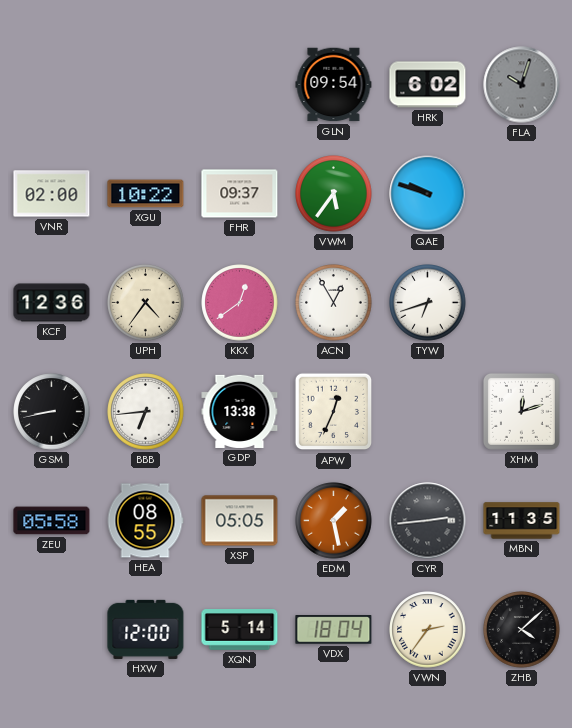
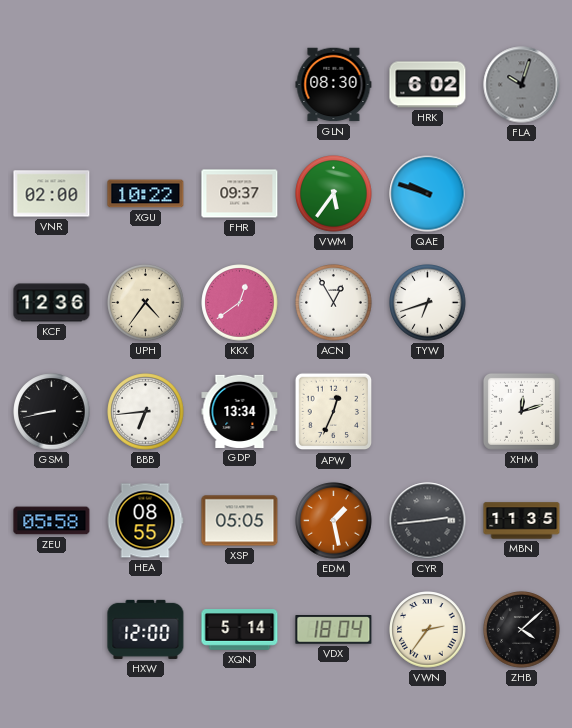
GLN: 09:54 -> 08:30
GDP: 13:38 -> 13:34
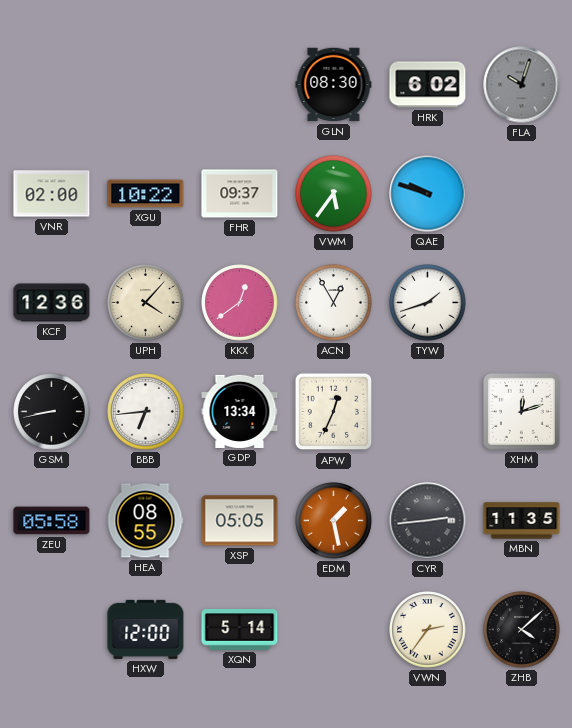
UPH: 4:36 -> 4:07
TYW: 6:42 -> 1:42
VDX: 18:04 -> none
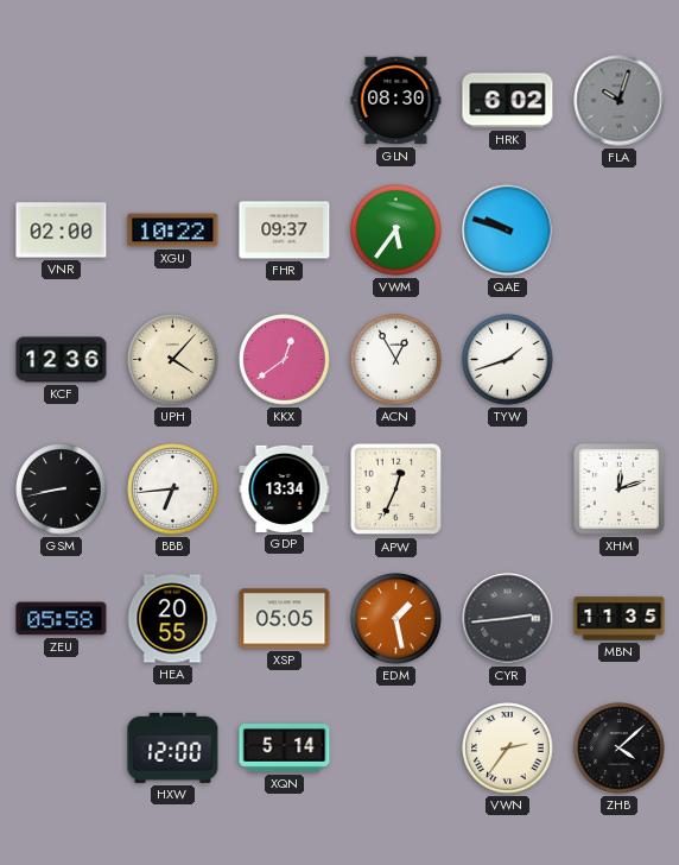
HEA: 08:55 -> 20:55
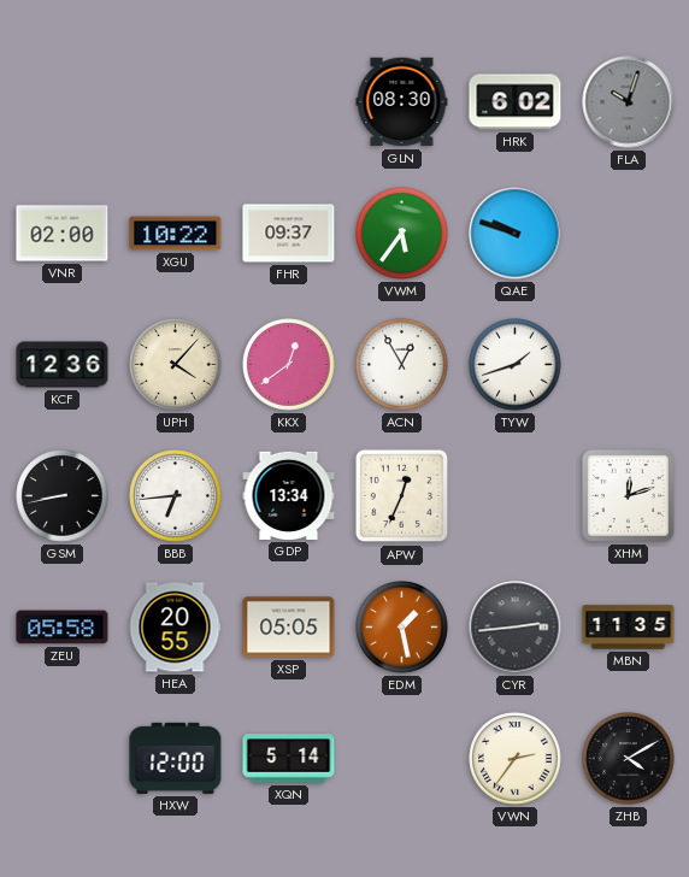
ZHB: 4:08 -> 4:10
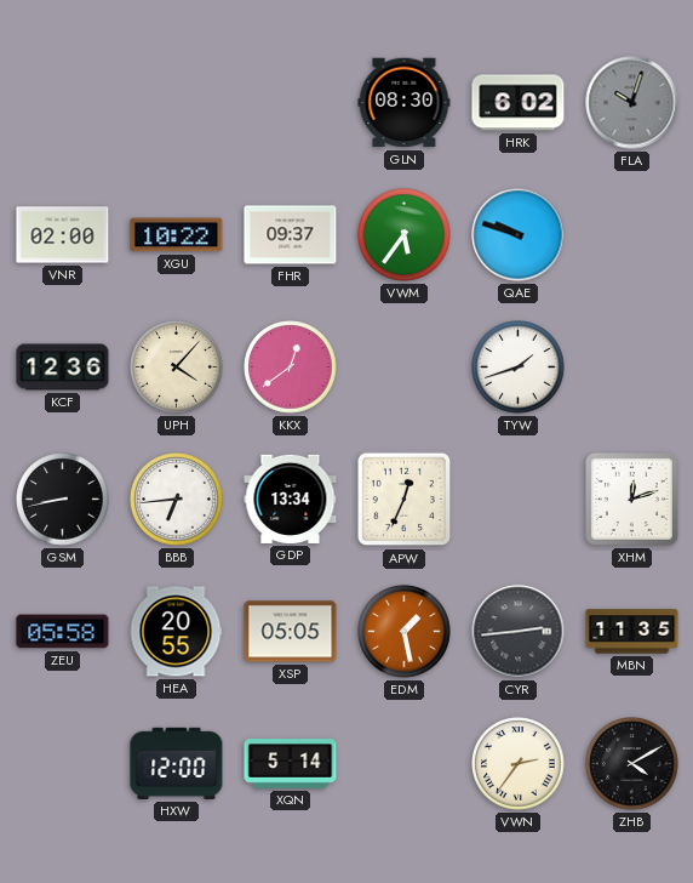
ACN: 12:55 -> none
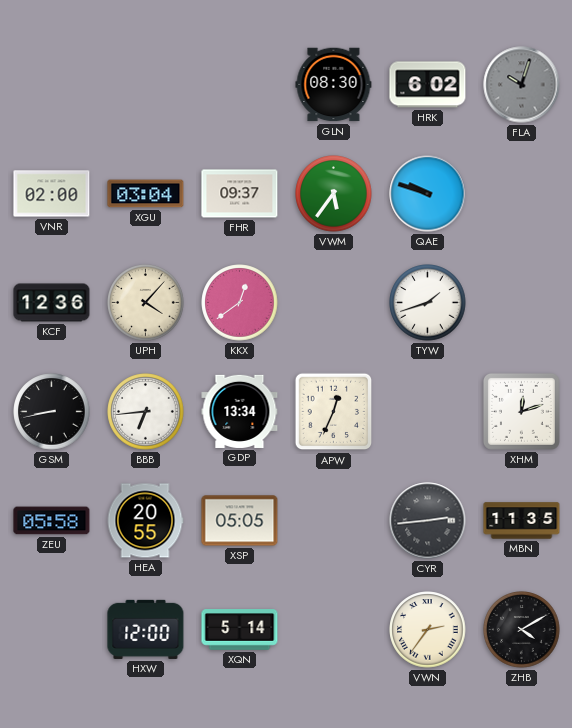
XGU: 10:22 -> 03:04
EDM: 1:28 -> none
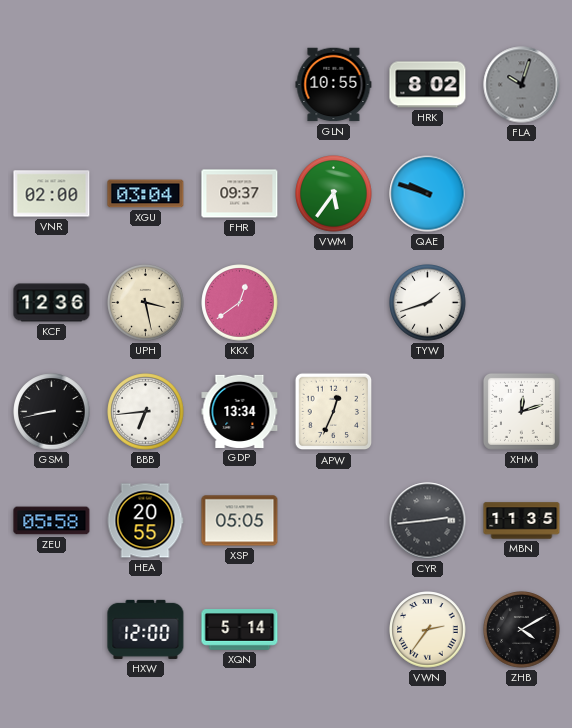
GLN: 08:30 -> 10:55
HRK: 6:02 -> 8:02
UPH: 4:07 -> 3:28
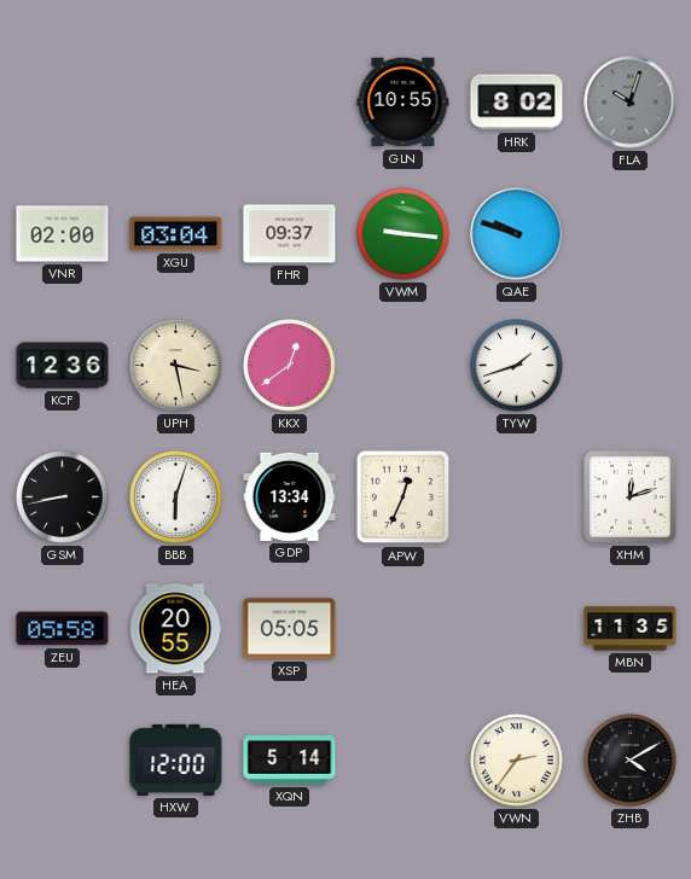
VWM: 5:36 -> 9:16
BBB: 6:44 -> 6:03
CYR: 2:44 -> none
